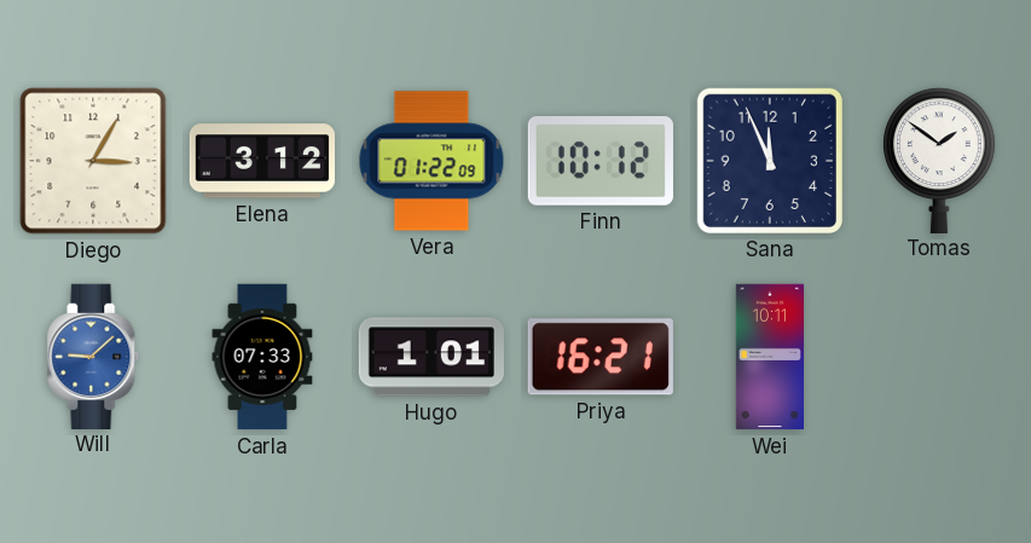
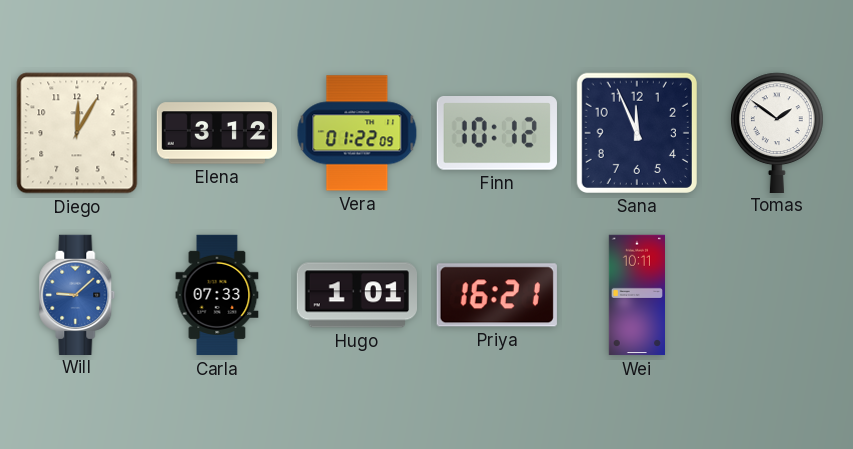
Diego: 3:05 -> 12:05
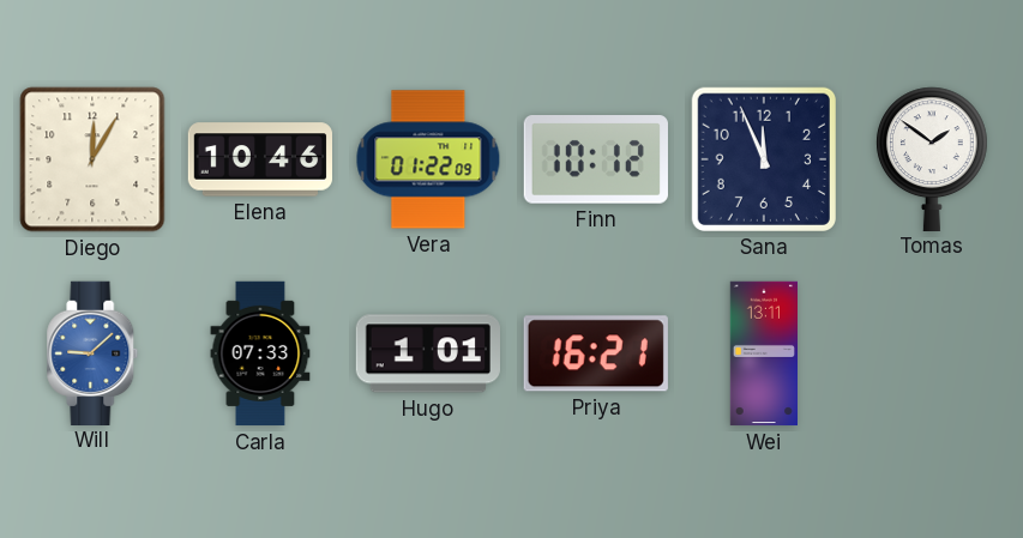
Elena: 3:12 -> 10:46
Wei: 10:11 -> 13:11
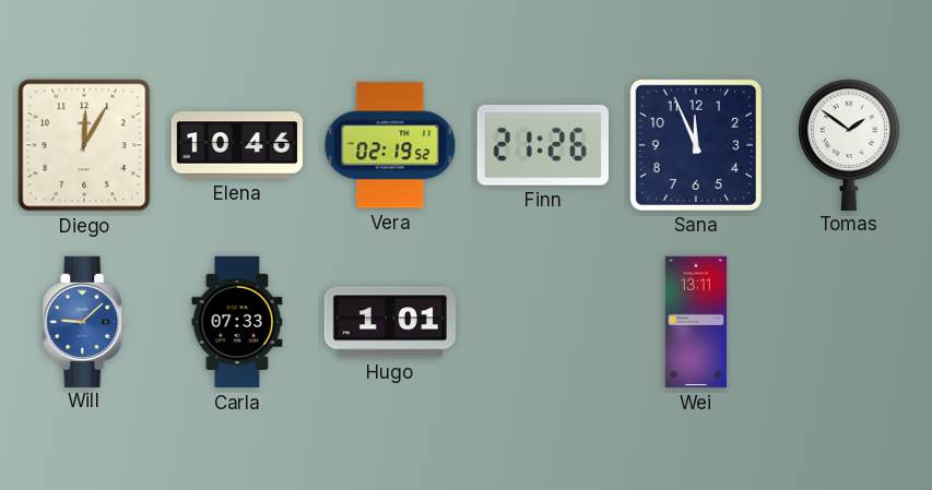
Vera: 01:22 -> 02:19
Finn: 10:12 -> 21:26
Priya: 16:21 -> none
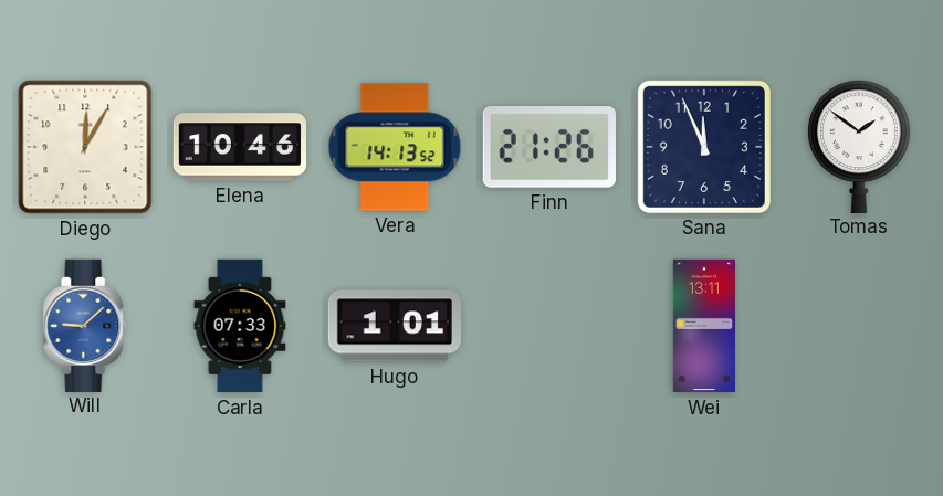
Vera: 02:19 -> 14:13
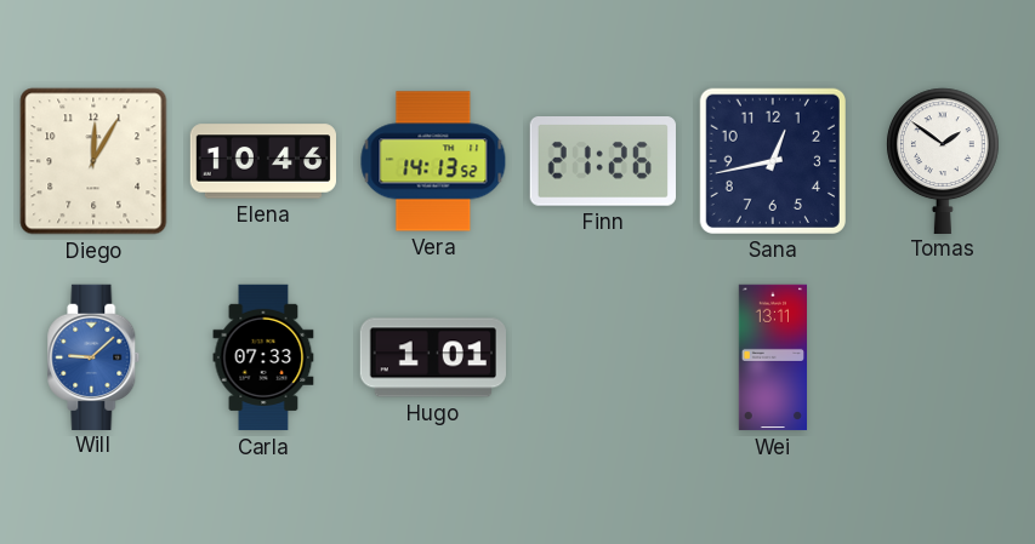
Sana: 11:56 -> 12:43
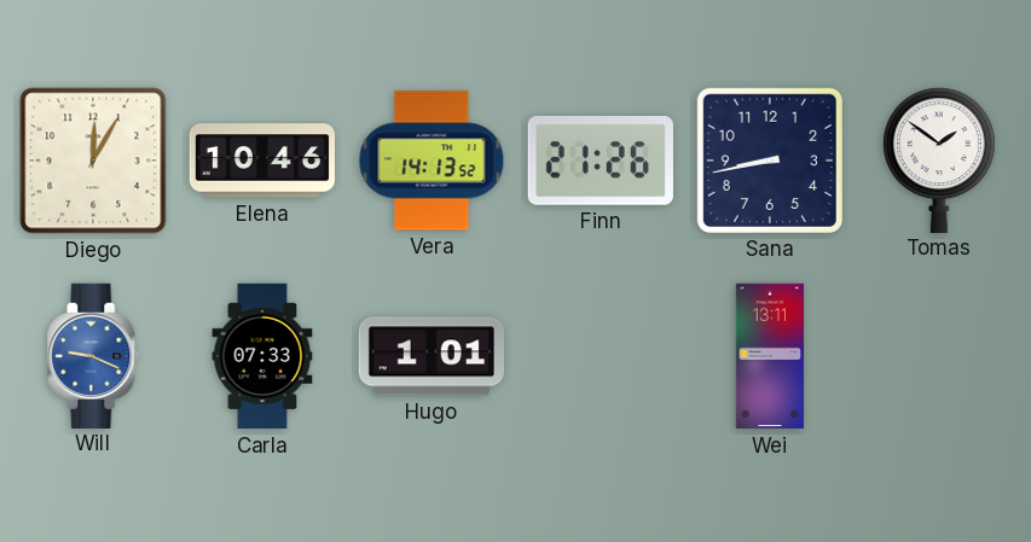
Sana: 12:43 -> 8:43
Will: 9:08 -> 9:19
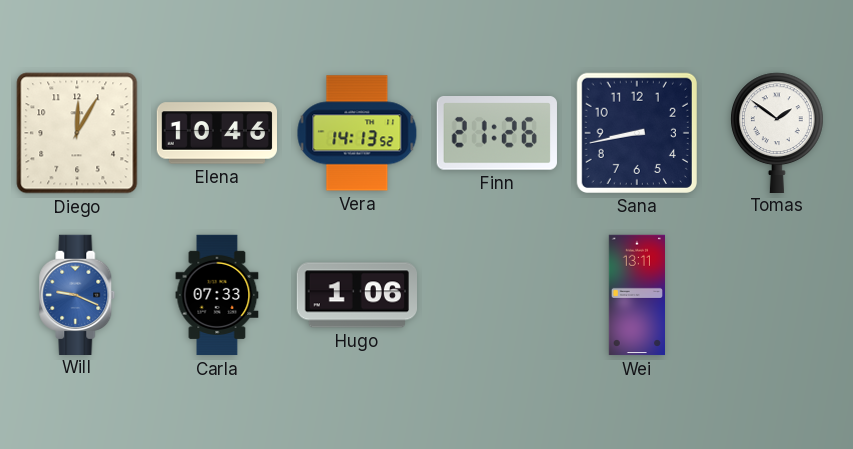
Hugo: 1:01 -> 1:06
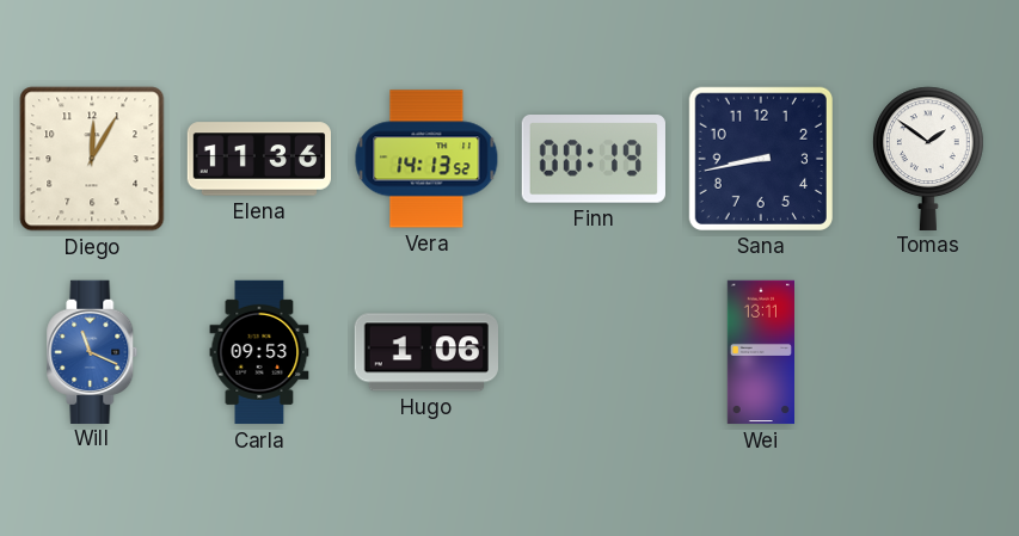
Elena: 10:46 -> 11:36
Finn: 21:26 -> 00:19
Will: 9:19 -> 11:19
Carla: 07:33 -> 09:53
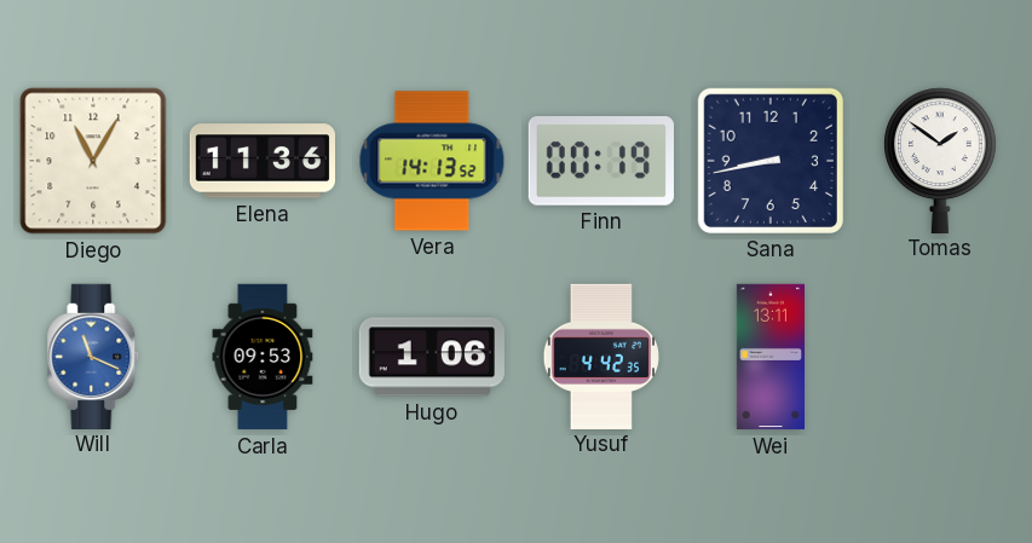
Diego: 12:05 -> 11:05
Yusuf: none -> 4:42
